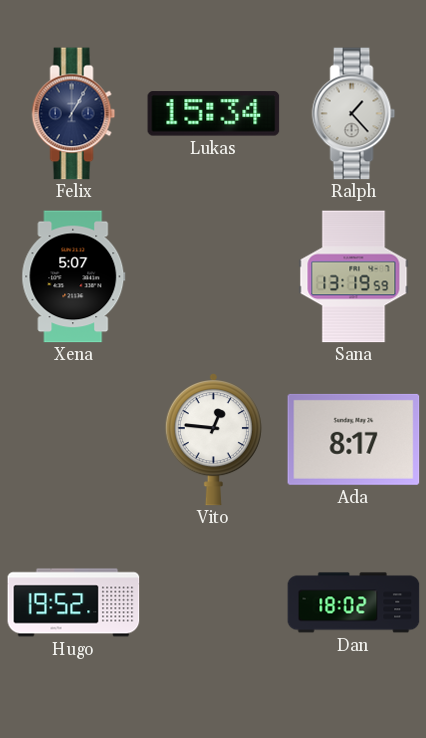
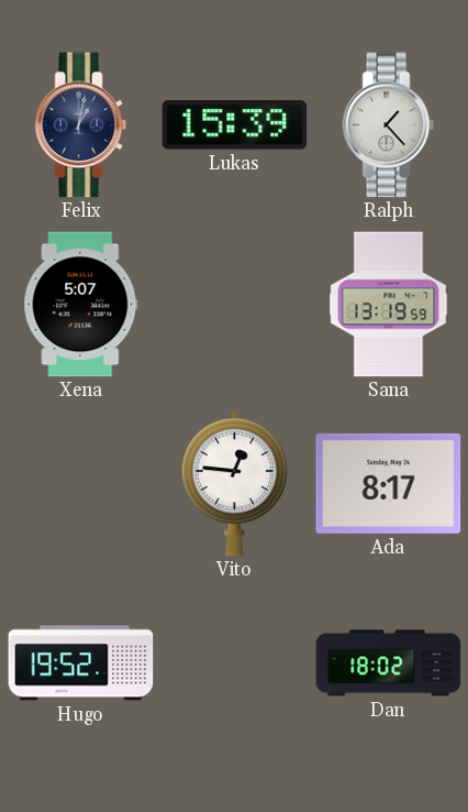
Felix: 1:05 -> 1:02
Lukas: 15:34 -> 15:39
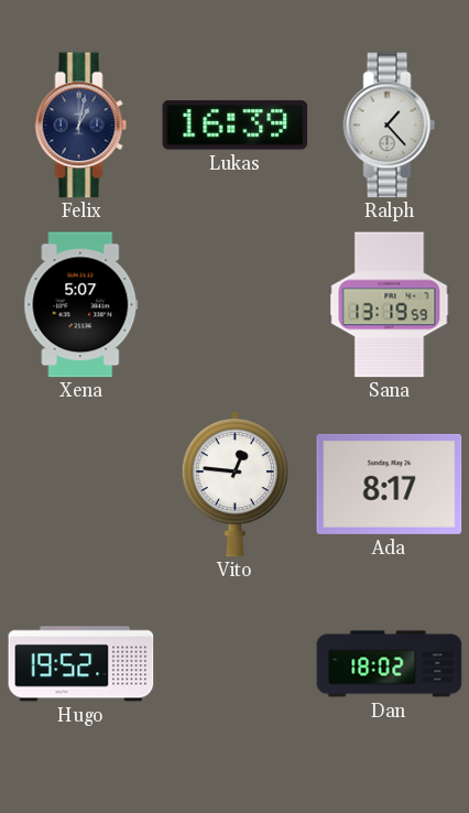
Lukas: 15:39 -> 16:39
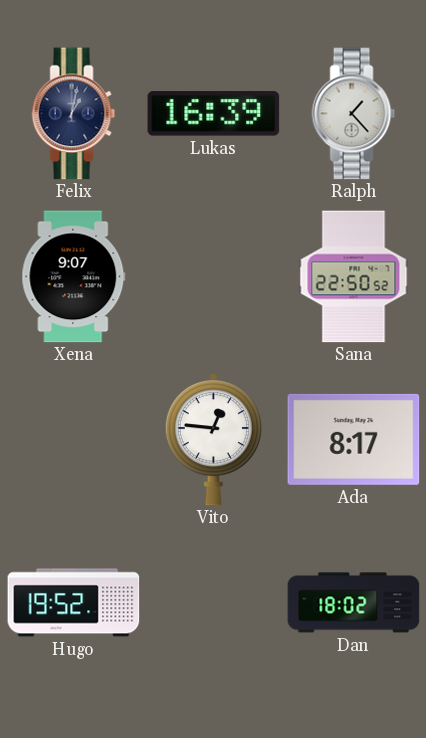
Xena: 5:07 -> 9:07
Sana: 13:19 -> 22:50
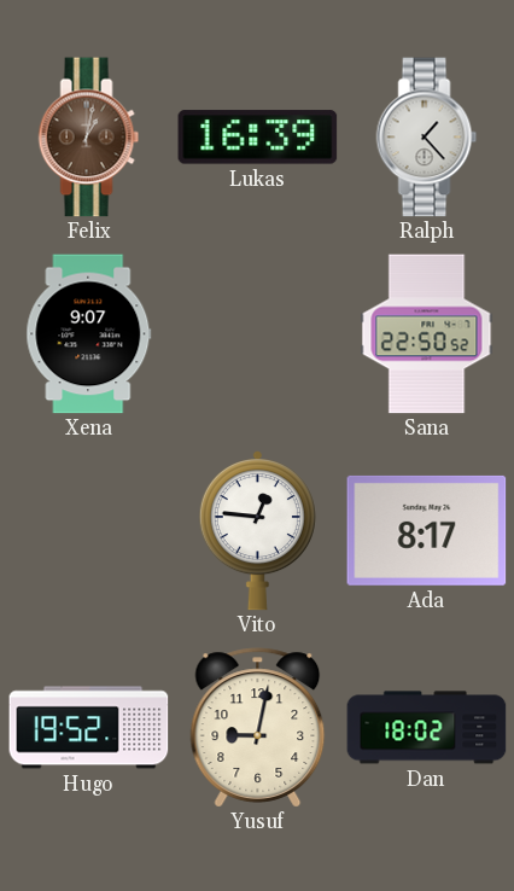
Felix dial: navy -> brown
Yusuf: none -> 9:02
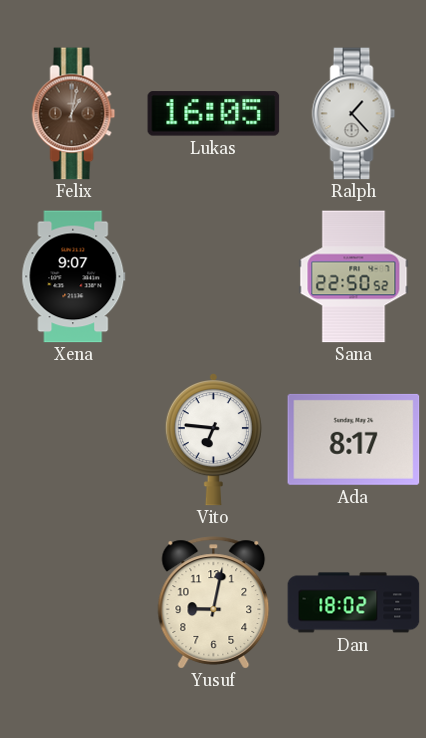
Lukas: 16:39 -> 16:05
Vito: 12:46 -> 6:46
Hugo: 19:52 -> none
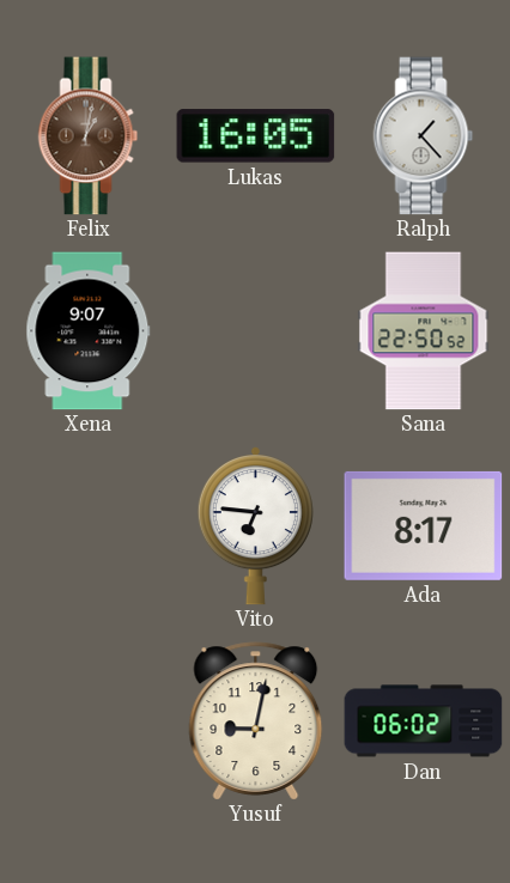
Dan: 18:02 -> 06:02
